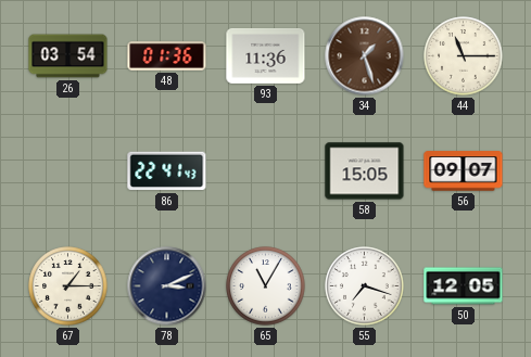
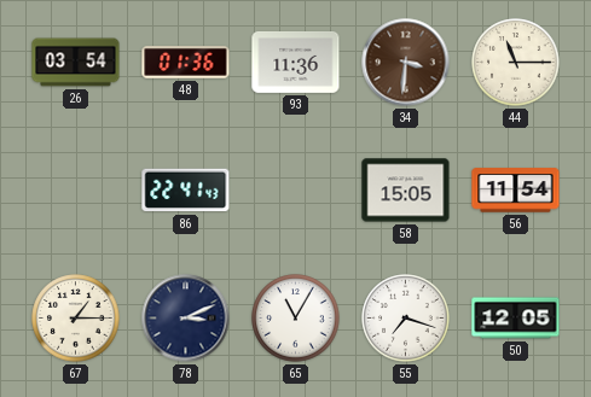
34: 1:27 -> 3:31
56: 09:07 -> 11:54
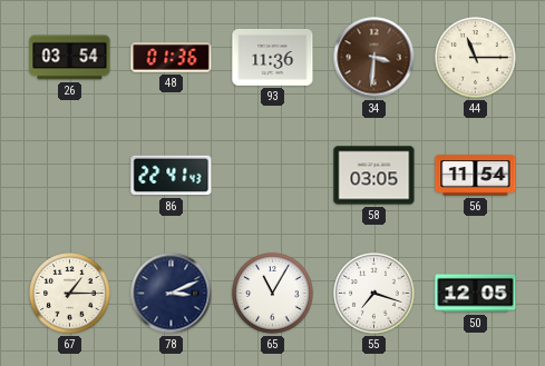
58: 15:05 -> 03:05
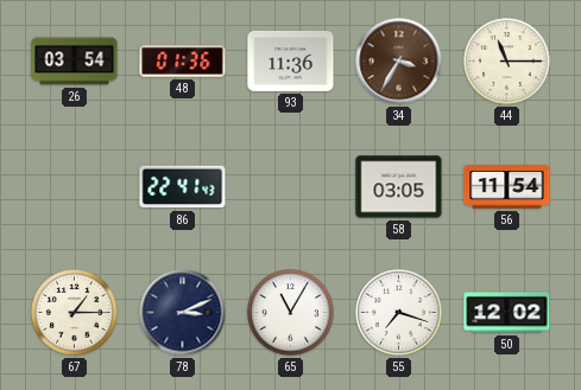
34: 3:31 -> 3:35
50: 12:05 -> 12:02
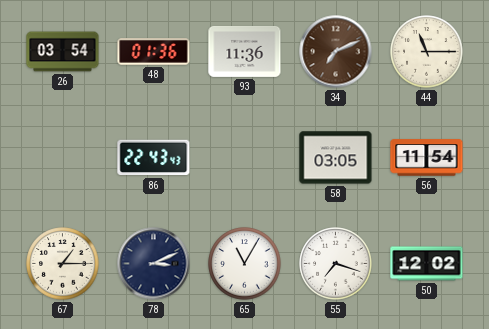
34: 3:35 -> 7:11
86: 22:41 -> 22:43
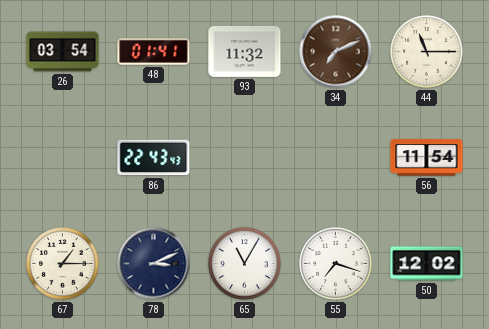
48: 01:36 -> 01:41
93: 11:36 -> 11:32
58: 03:05 -> none
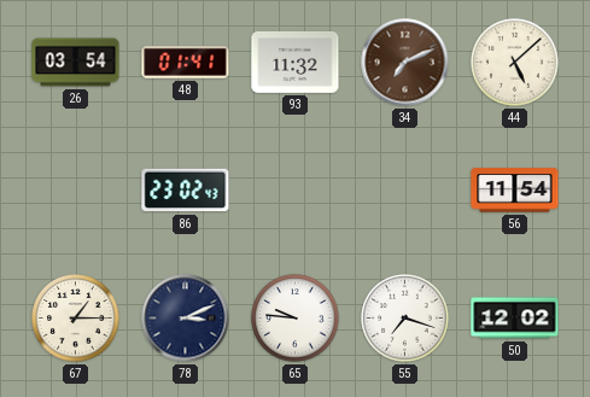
44: 11:15 -> 5:08
86: 22:43 -> 23:02
65: 11:05 -> 9:46
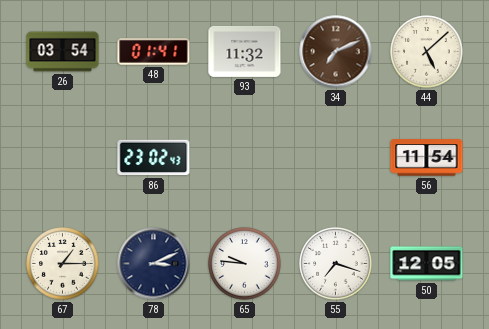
50: 12:02 -> 12:05
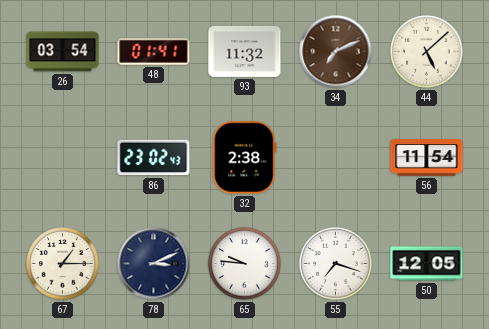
32: none -> 2:38
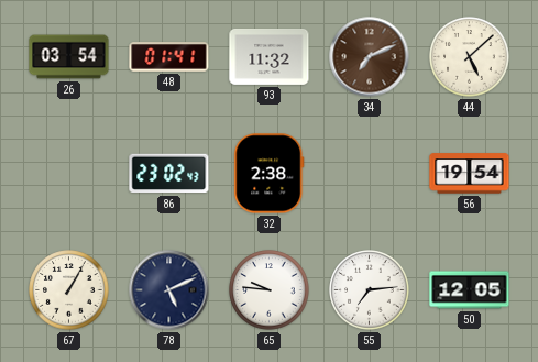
56: 11:54 -> 19:54
67: 1:15 -> 1:05
78: 3:11 -> 5:11
55: 7:18 -> 7:14
